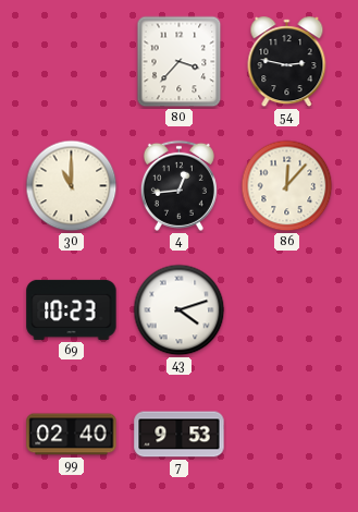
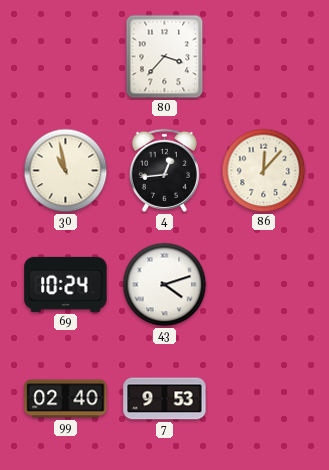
54: 2:47 -> none
30: 11:00 -> 10:58
69: 10:23 -> 10:24
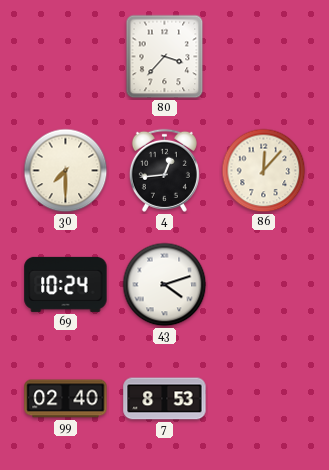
30: 10:58 -> 7:30
7: 9:53 -> 8:53
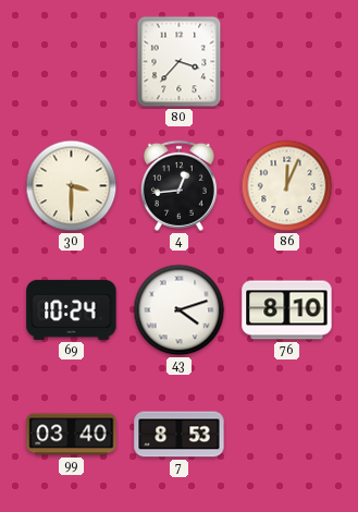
30: 7:30 -> 3:30
86: 12:07 -> 12:04
76: none -> 8:10
99: 02:40 -> 03:40
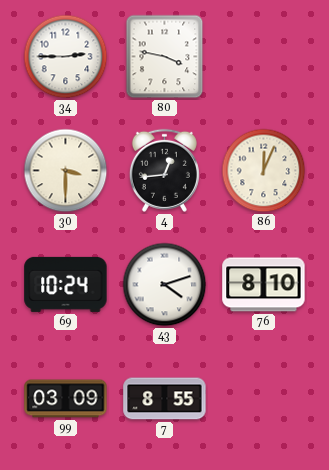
34: none -> 2:45
80: 3:37 -> 3:47
99: 03:40 -> 03:09
7: 8:53 -> 8:55
